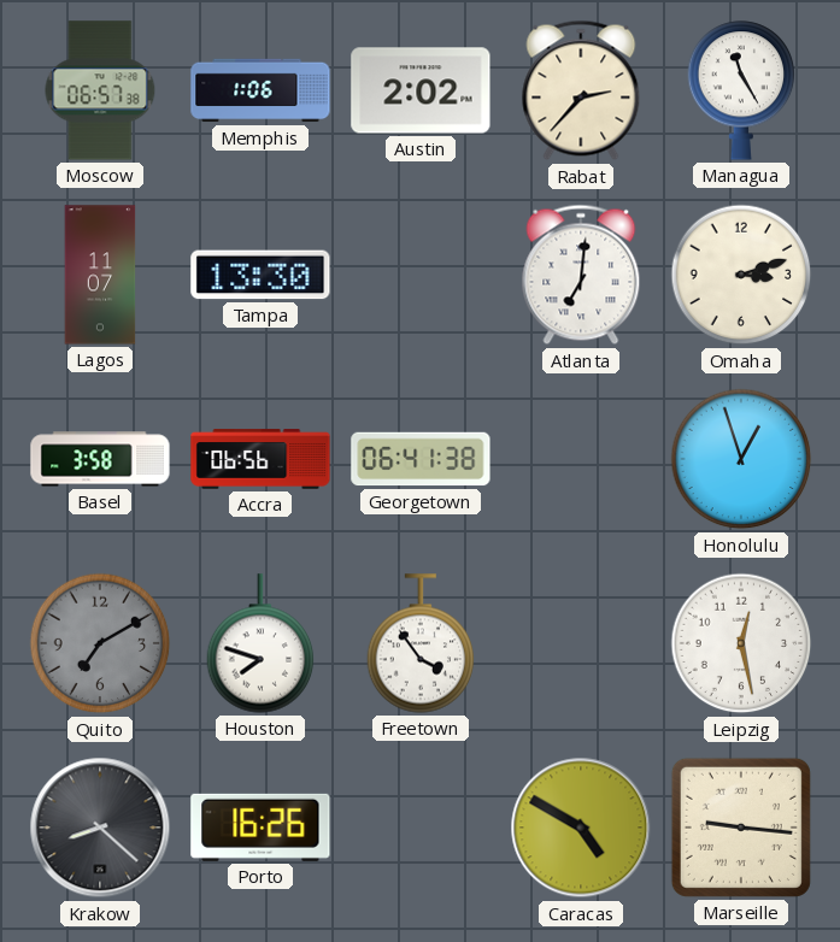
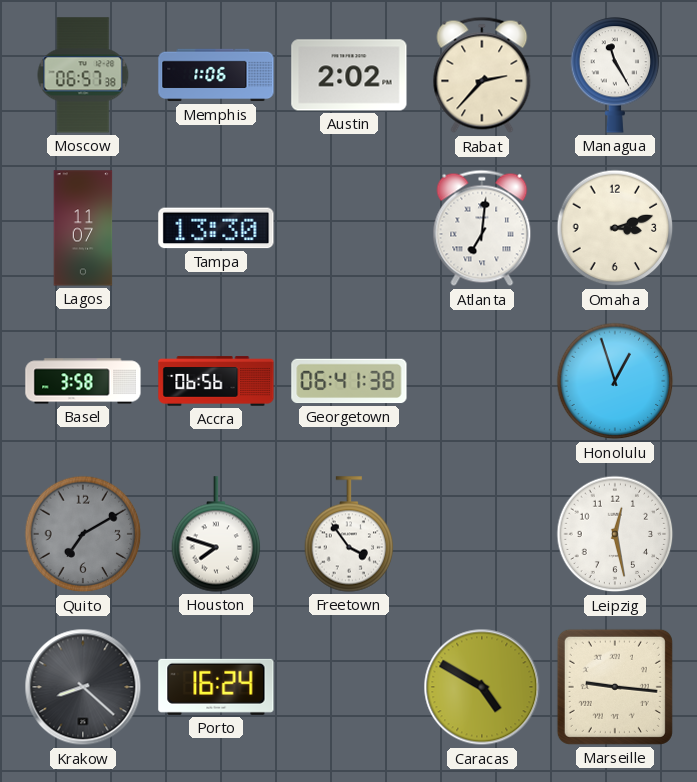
Porto: 16:26 -> 16:24
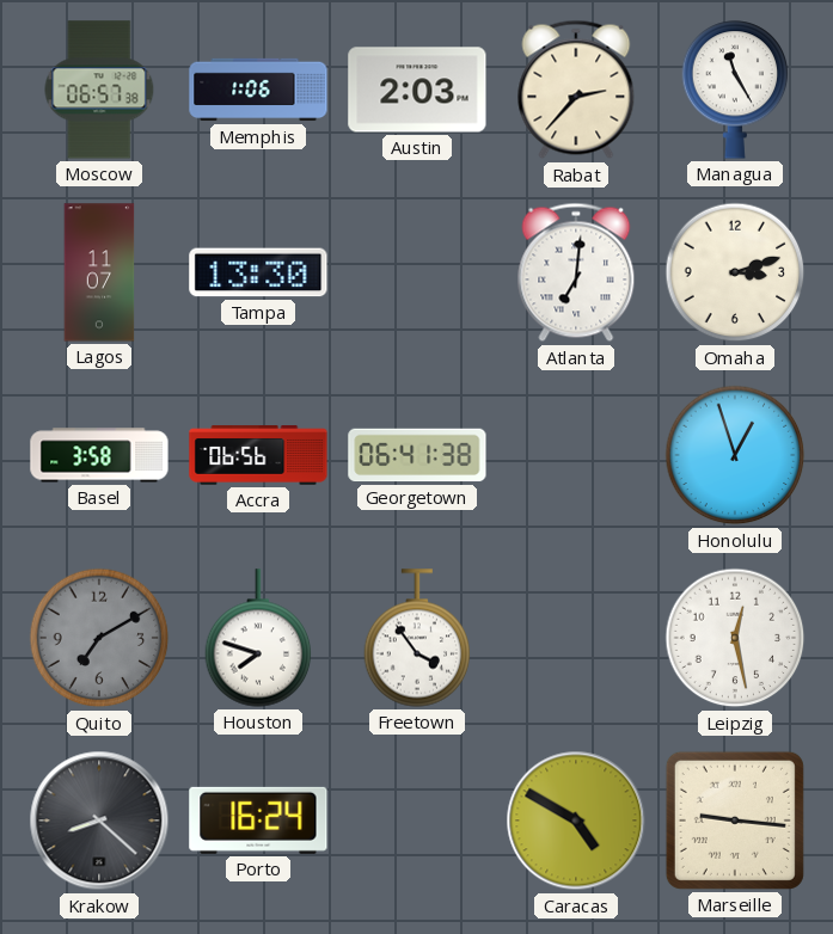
Austin: 2:02 -> 2:03
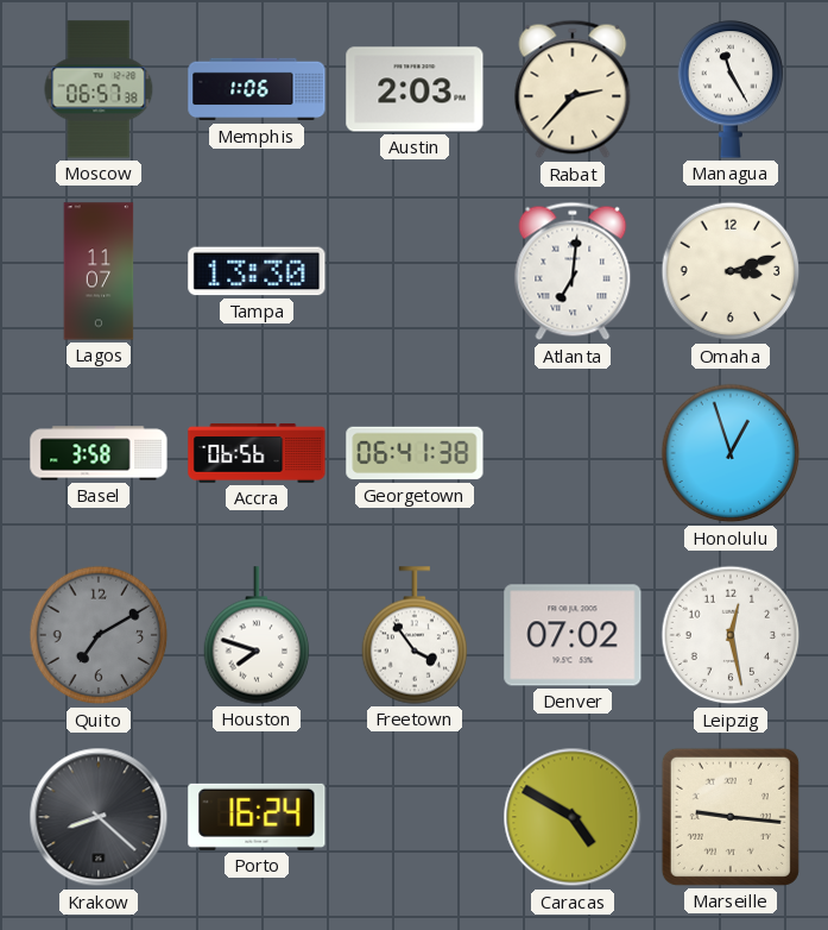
Denver: none -> 07:02
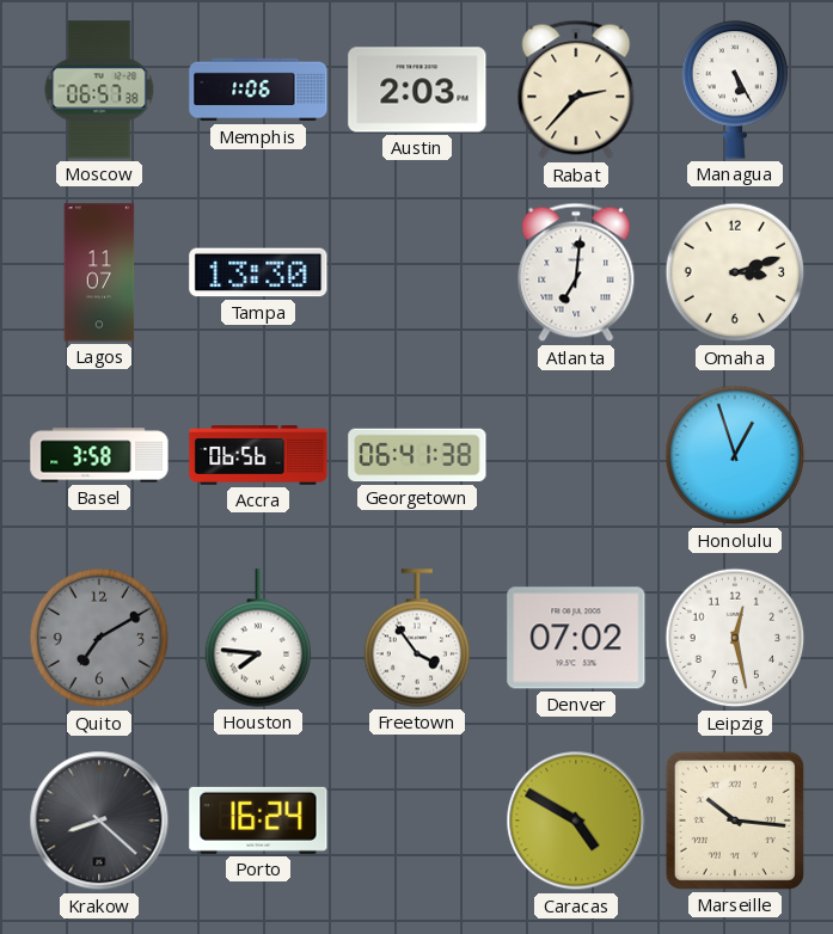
Managua: 11:25 -> 5:25
Houston: 7:48 -> 7:46
Marseille: 9:16 -> 10:16
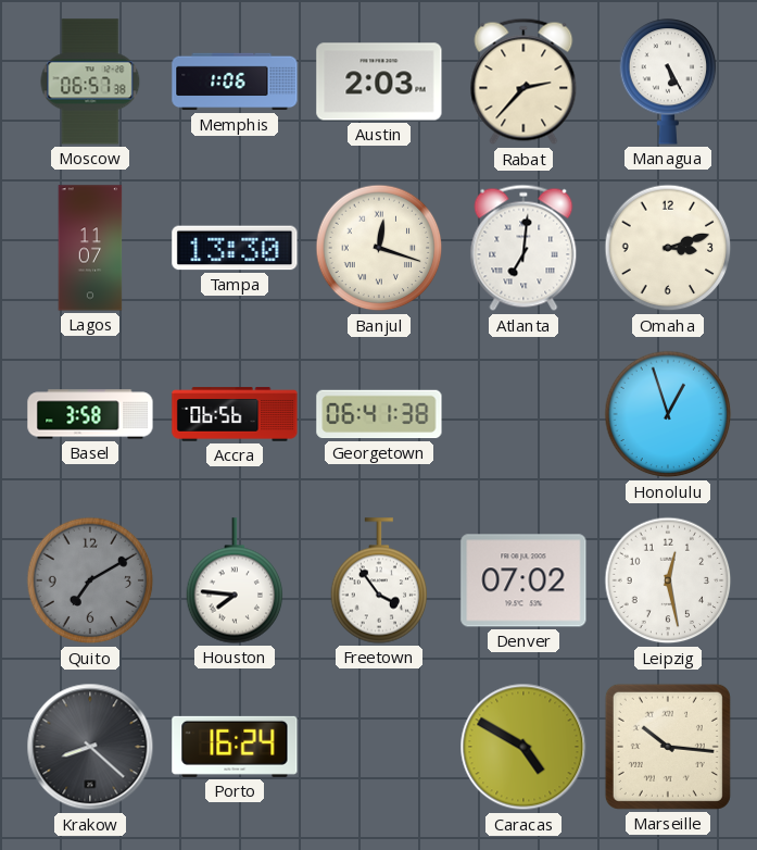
Banjul: none -> 12:18
